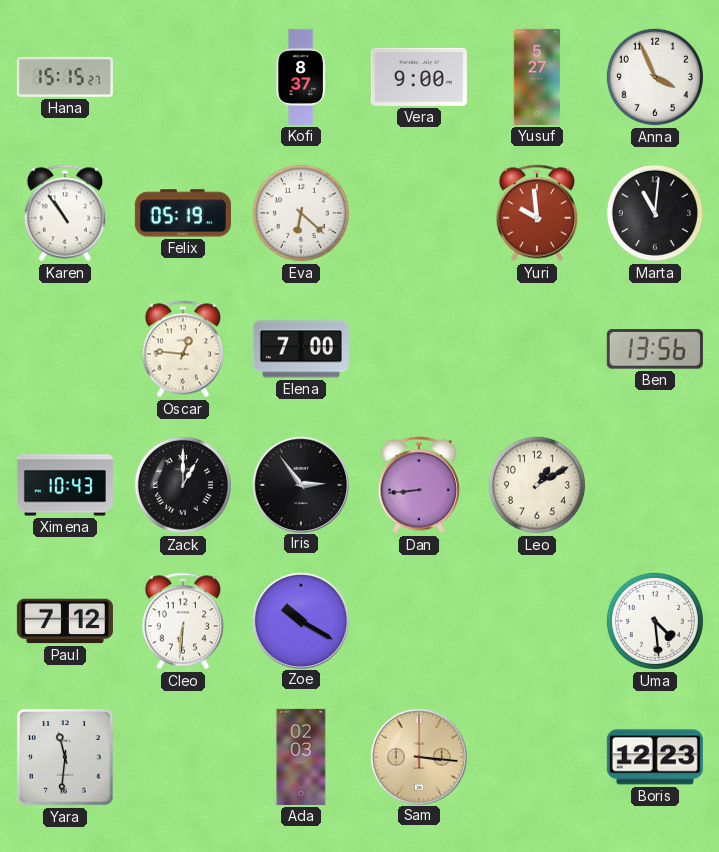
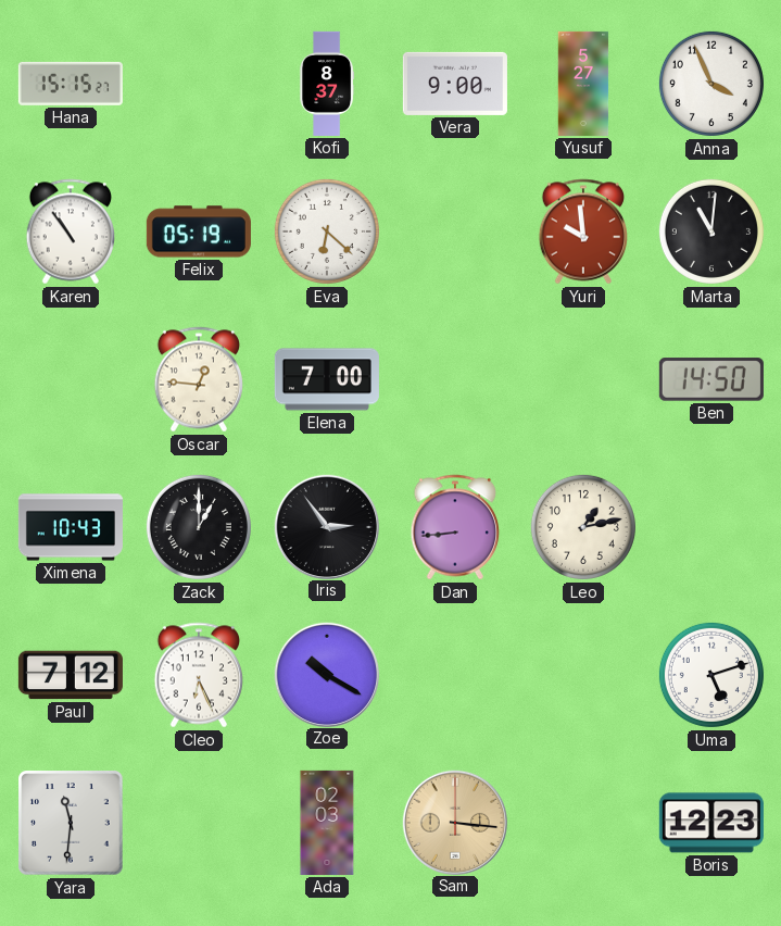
Ben: 13:56 -> 14:50
Leo: 1:10 -> 1:13
Cleo: 6:31 -> 6:26
Uma: 4:29 -> 5:12
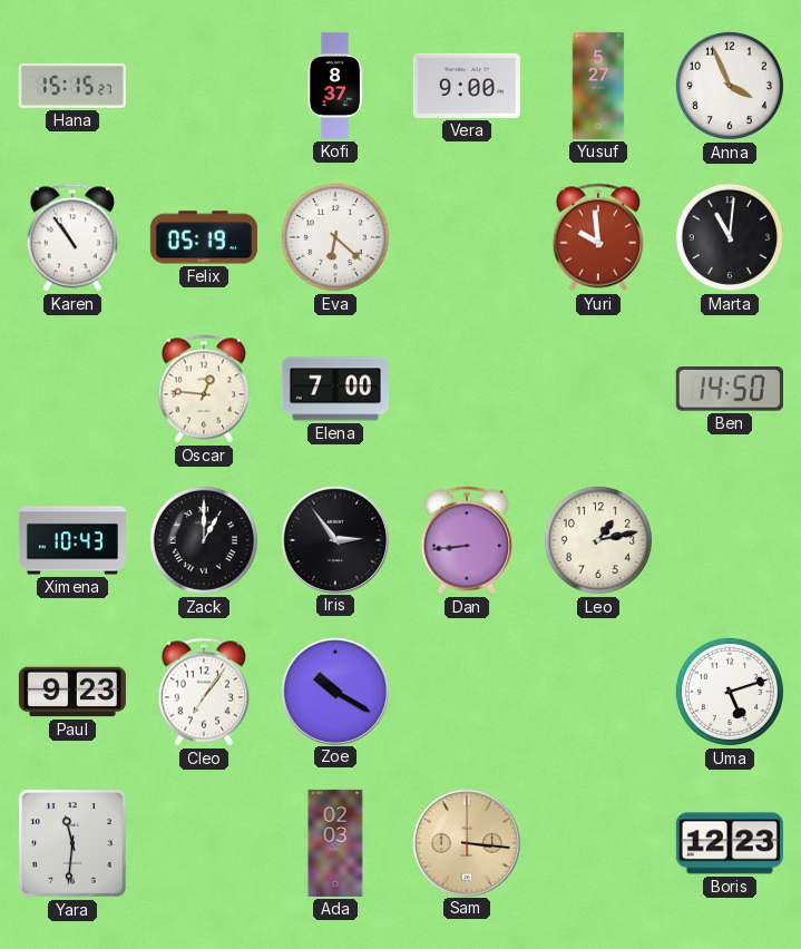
Paul: 7:12 -> 9:23
Cleo: 6:26 -> 7:06
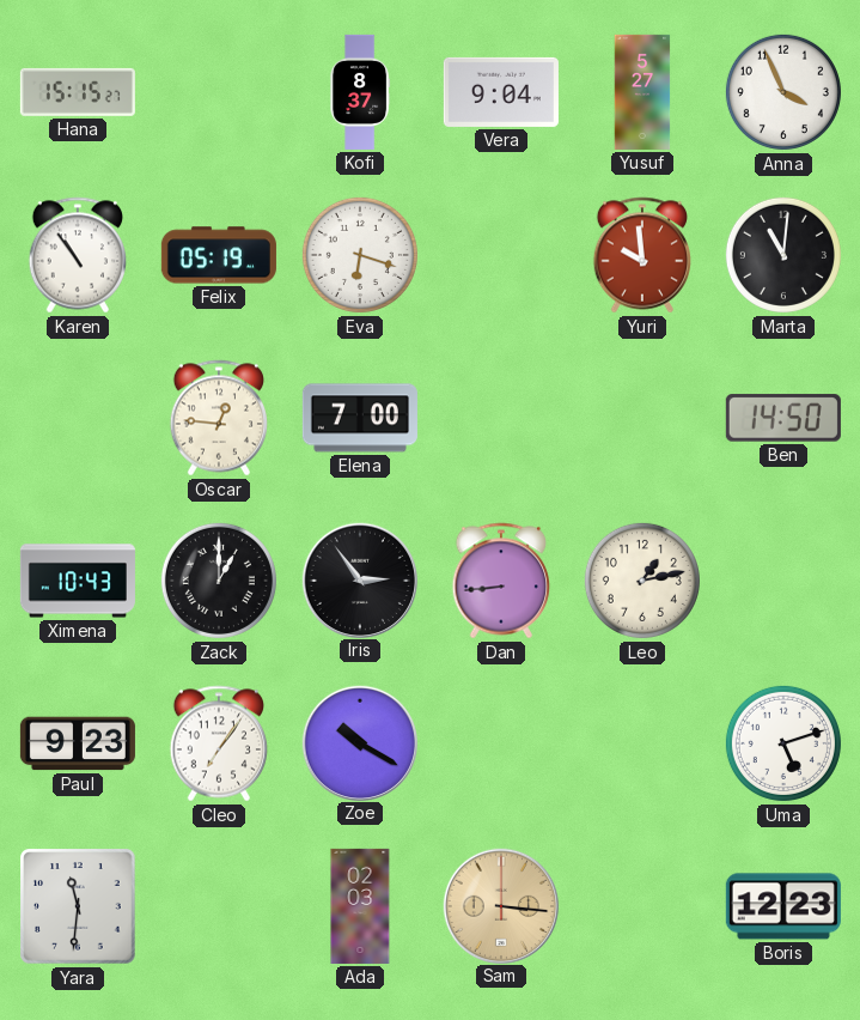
Vera: 9:00 -> 9:04
Eva: 6:22 -> 6:18
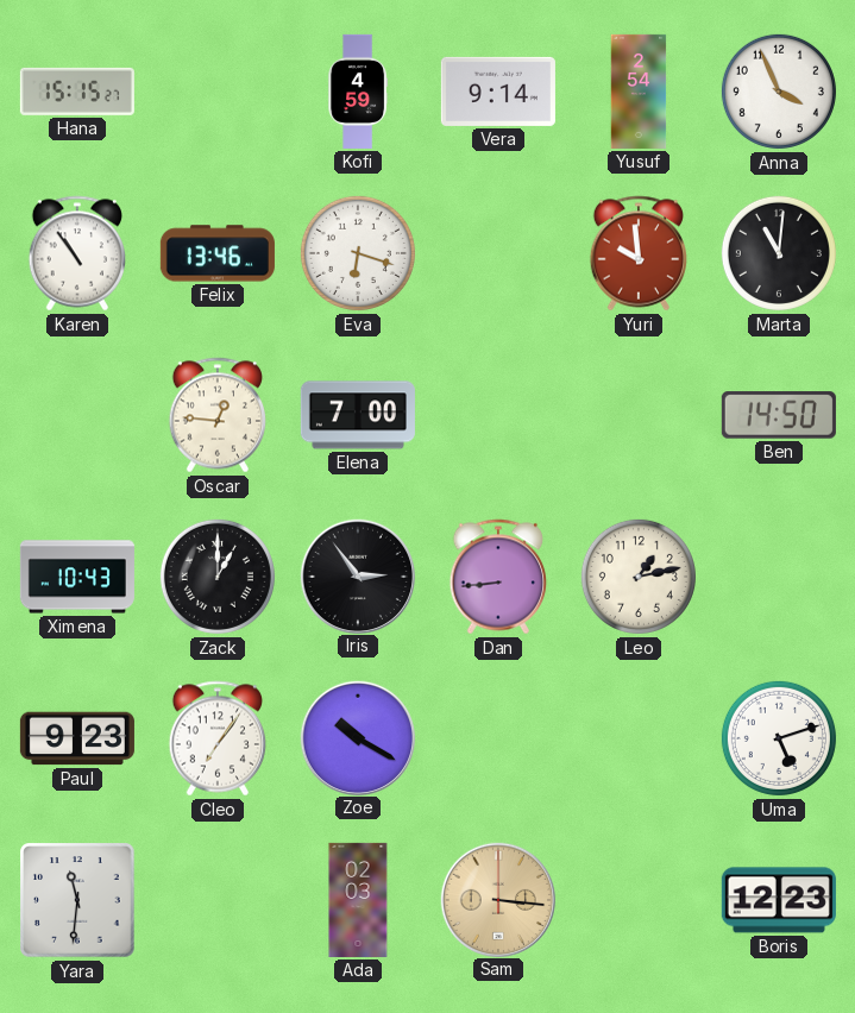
Kofi: 8:37 -> 4:59
Vera: 9:04 -> 9:14
Yusuf: 5:27 -> 2:54
Felix: 05:19 -> 13:46
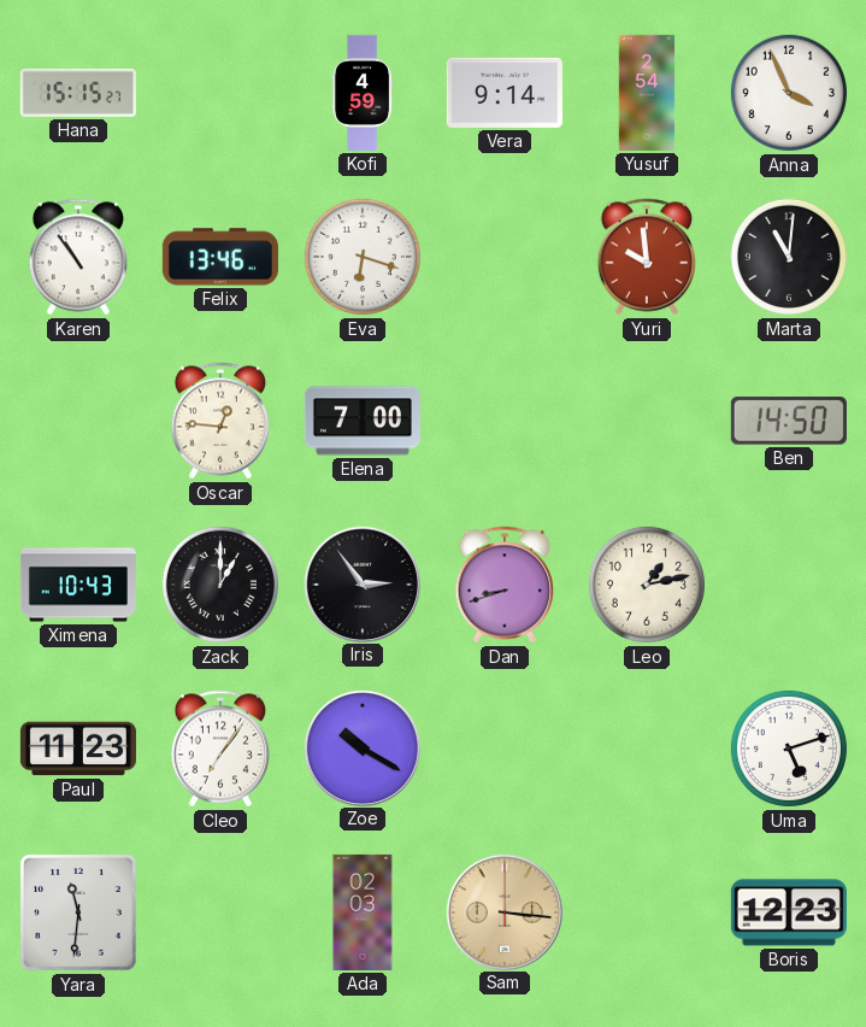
Dan: 8:44 -> 8:42
Paul: 9:23 -> 11:23
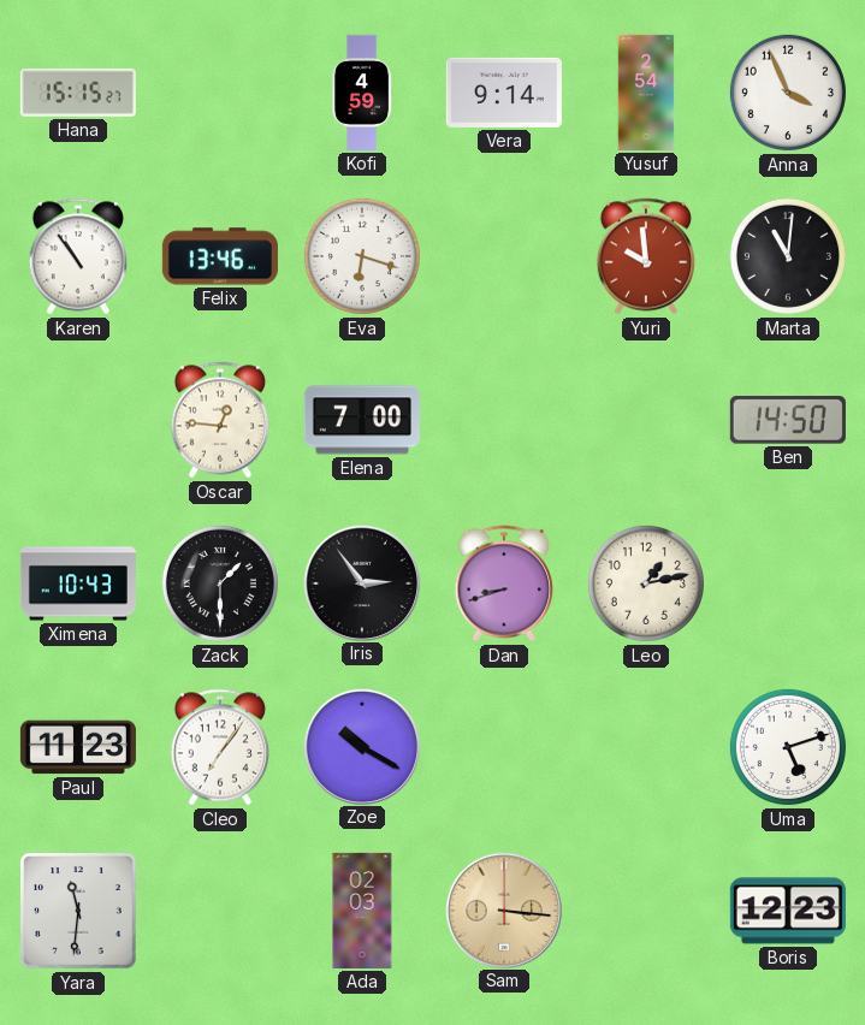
Zack: 1:00 -> 1:30
